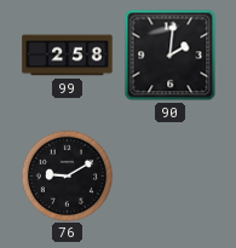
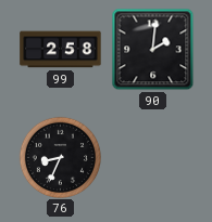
76: 9:10 -> 8:34
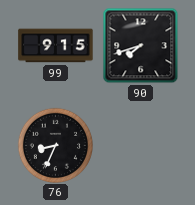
99: 2:58 -> 9:15
90: 2:01 -> 7:42
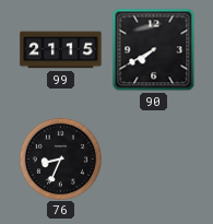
99: 9:15 -> 21:15
90: 7:42 -> 7:40
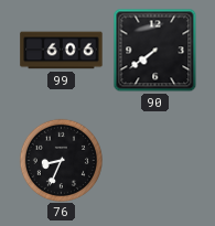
99: 21:15 -> 6:06
90: 7:40 -> 7:39
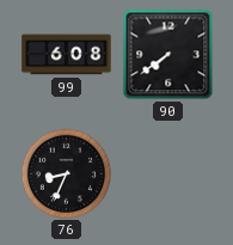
99: 6:06 -> 6:08
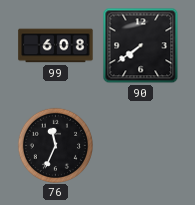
76: 8:34 -> 11:34
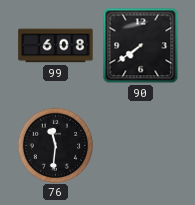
76: 11:34 -> 11:31
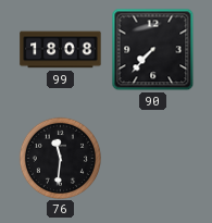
99: 6:08 -> 18:08
90: 7:39 -> 7:37
